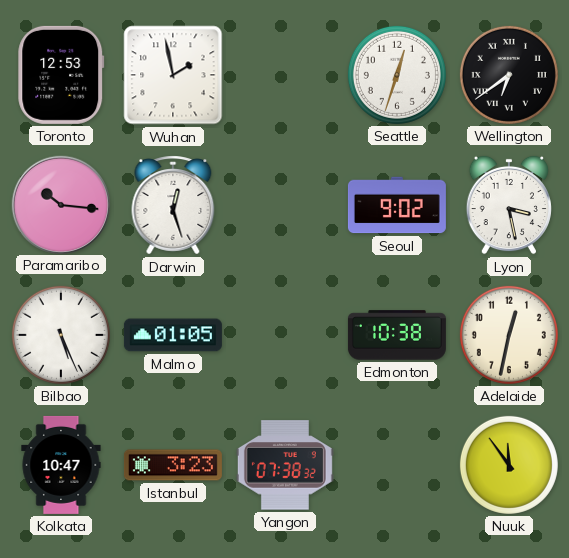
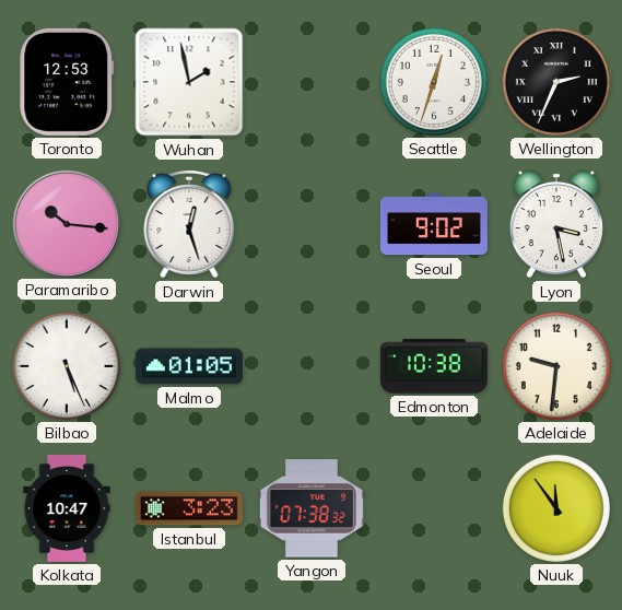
Wellington: 6:39 -> 2:34
Adelaide: 12:32 -> 9:31
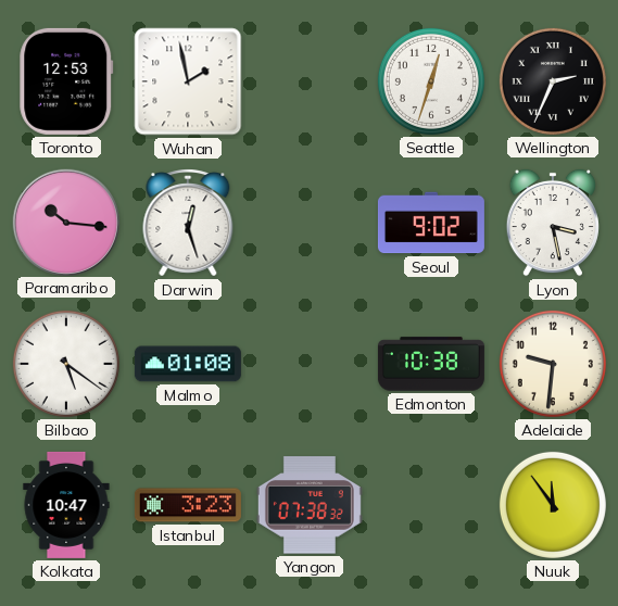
Bilbao: 5:26 -> 5:21
Malmo: 01:05 -> 01:08
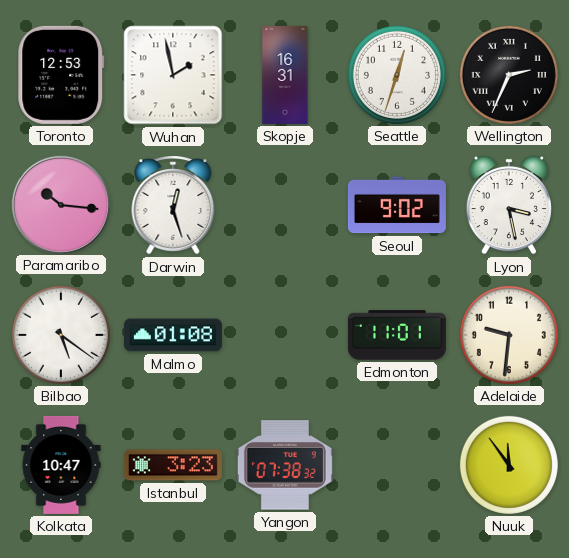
Skopje: none -> 16:31
Edmonton: 10:38 -> 11:01
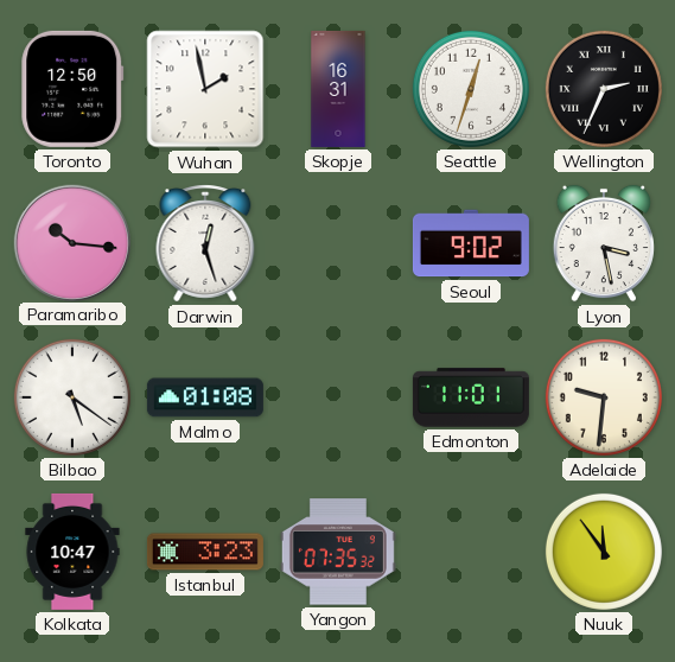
Toronto: 12:53 -> 12:50
Yangon: 07:38 -> 07:35
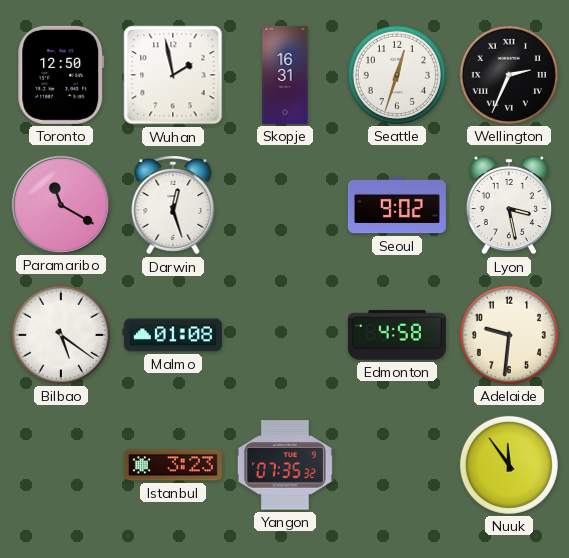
Paramaribo: 10:16 -> 11:20
Edmonton: 11:01 -> 4:58
Kolkata: 10:47 -> none
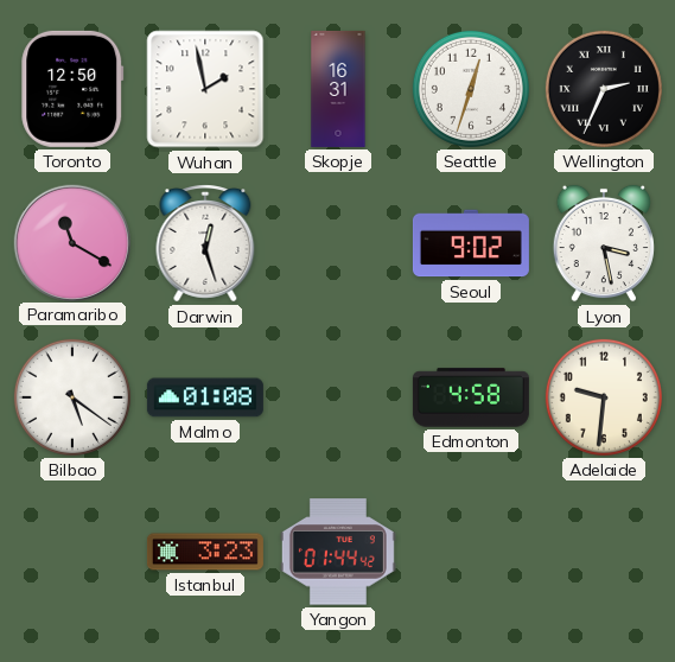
Yangon: 07:35 -> 01:44
Nuuk: 11:54 -> none
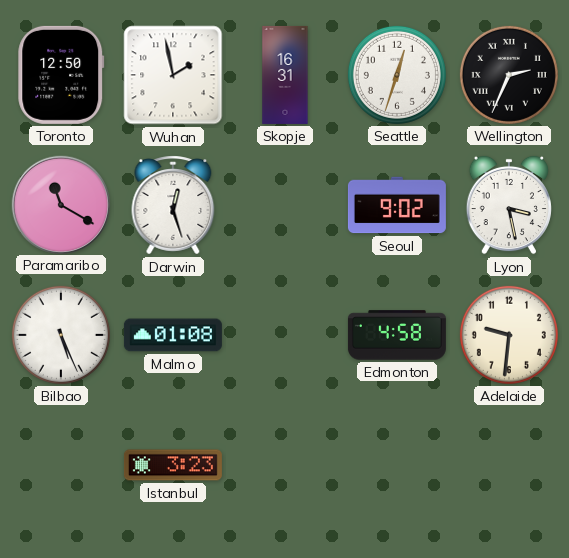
Bilbao: 5:21 -> 5:26
Yangon: 01:44 -> none
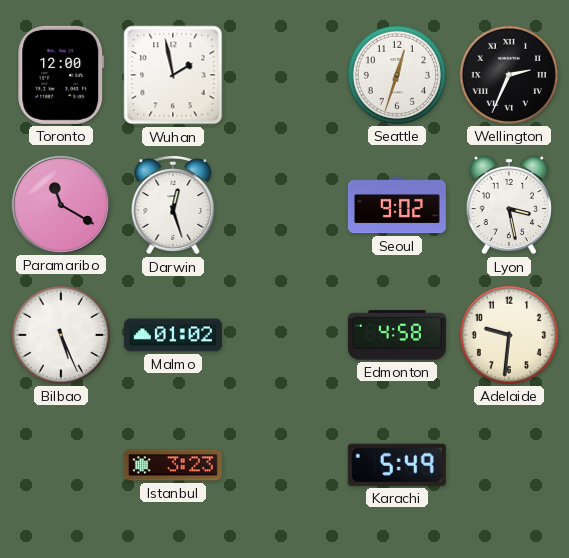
Toronto: 12:50 -> 12:00
Skopje: 16:31 -> none
Malmo: 01:08 -> 01:02
Karachi: none -> 5:49
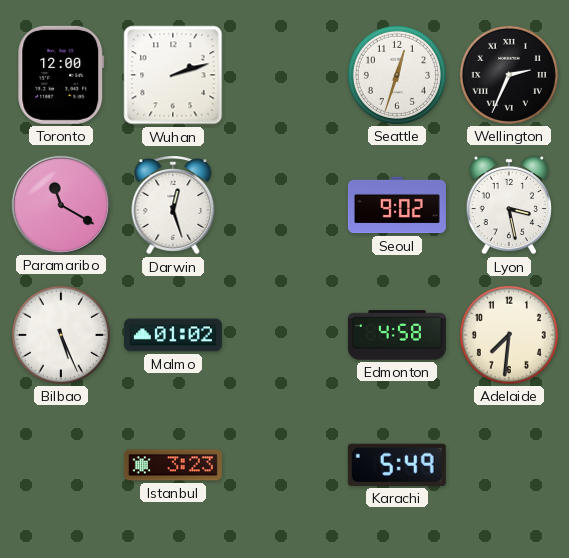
Wuhan: 1:58 -> 2:12
Adelaide: 9:31 -> 7:31
